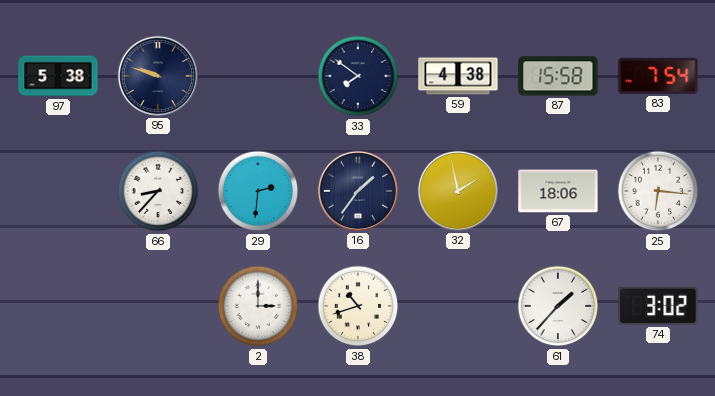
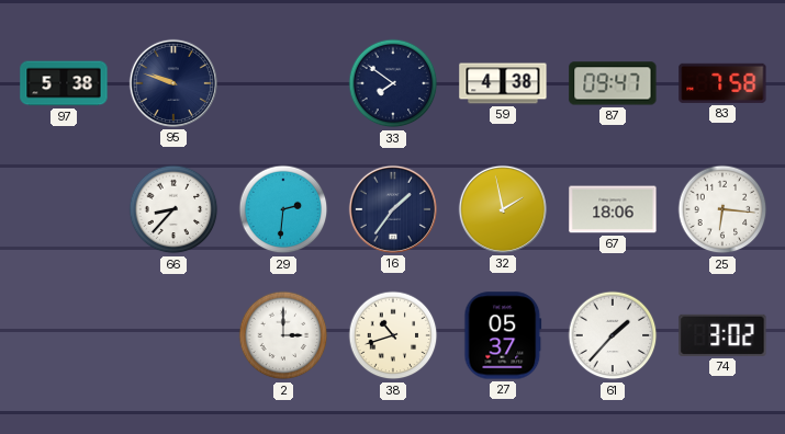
87: 15:58 -> 09:47
83: 7:54 -> 7:58
27: none -> 05:37
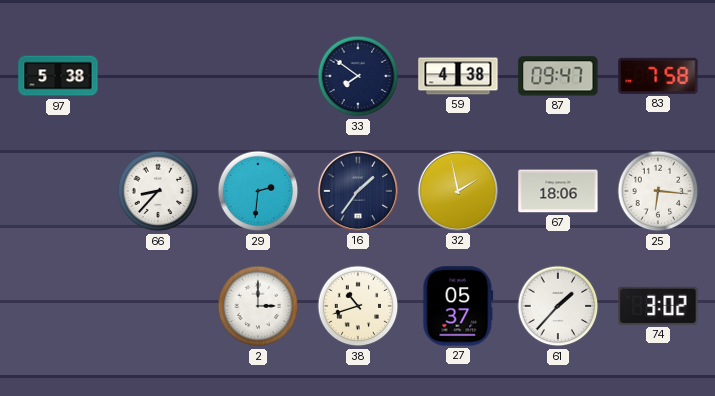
95: 9:48 -> none
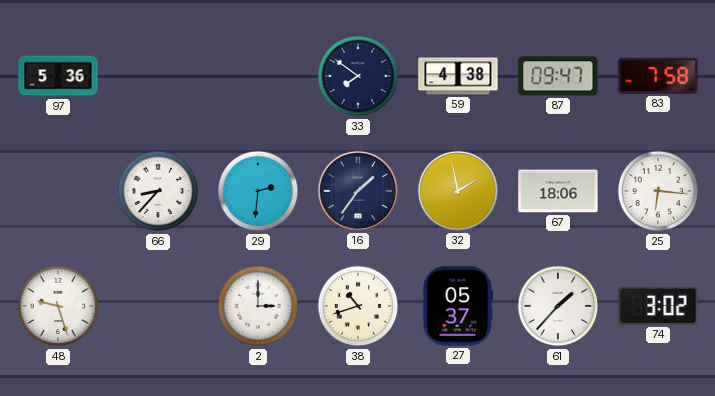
97: 5:38 -> 5:36
48: none -> 9:27
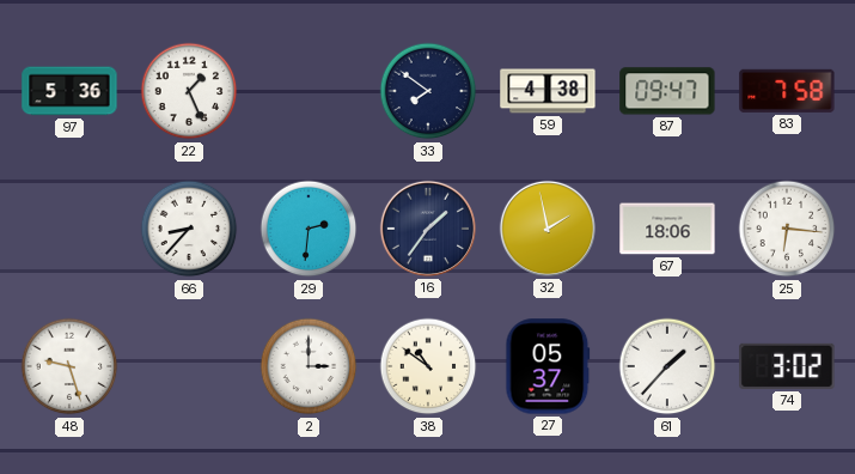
22: none -> 1:26
38: 10:42 -> 10:51
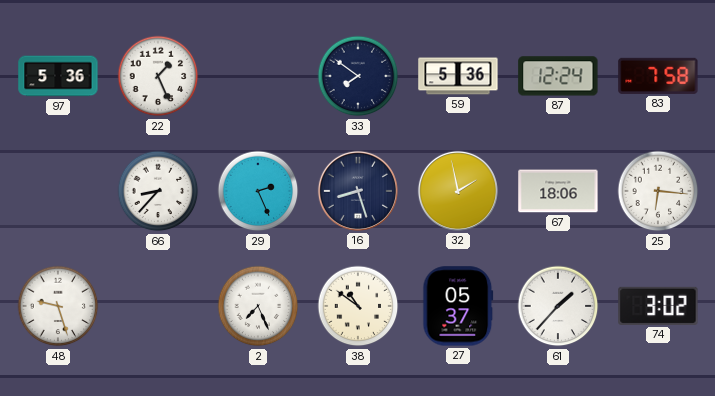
59: 4:38 -> 5:36
87: 09:47 -> 12:24
29: 2:31 -> 2:26
16: 1:36 -> 8:27
2: 3:00 -> 7:26
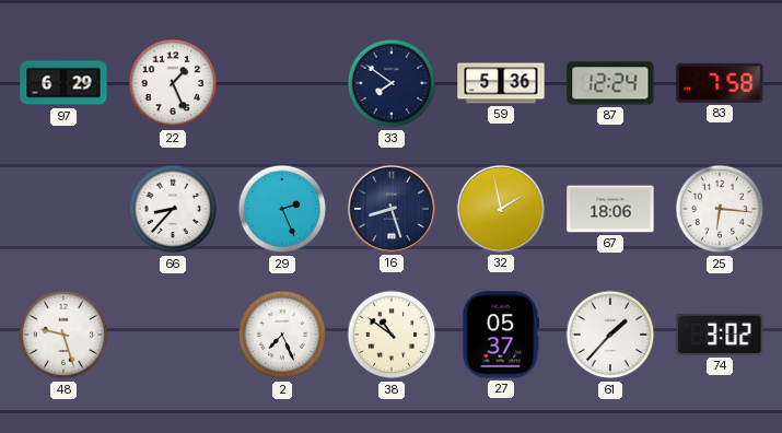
97: 5:36 -> 6:29
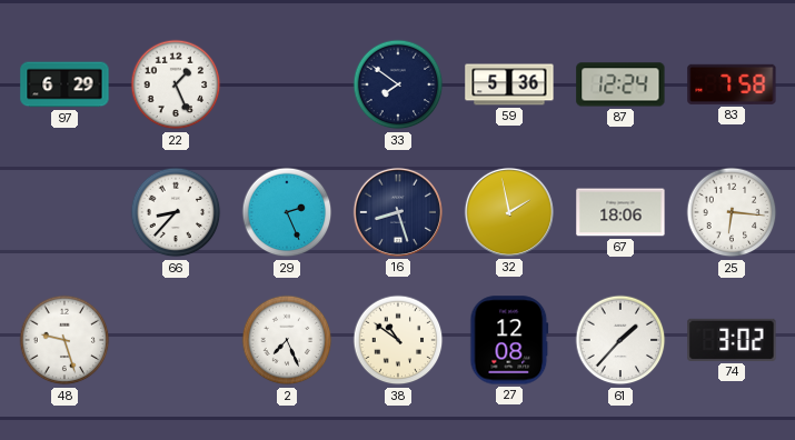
27: 05:37 -> 12:08
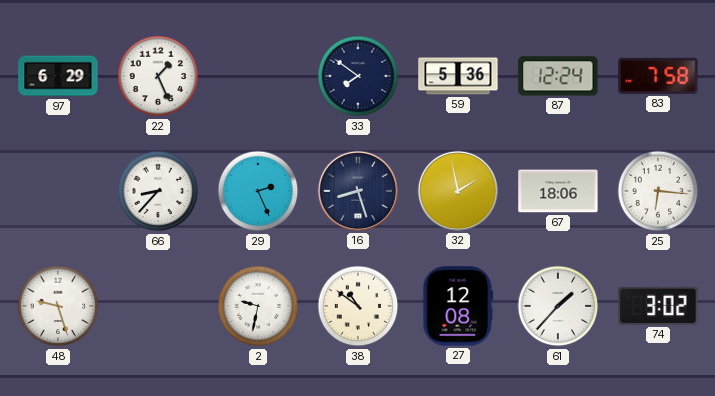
2: 7:26 -> 9:32
